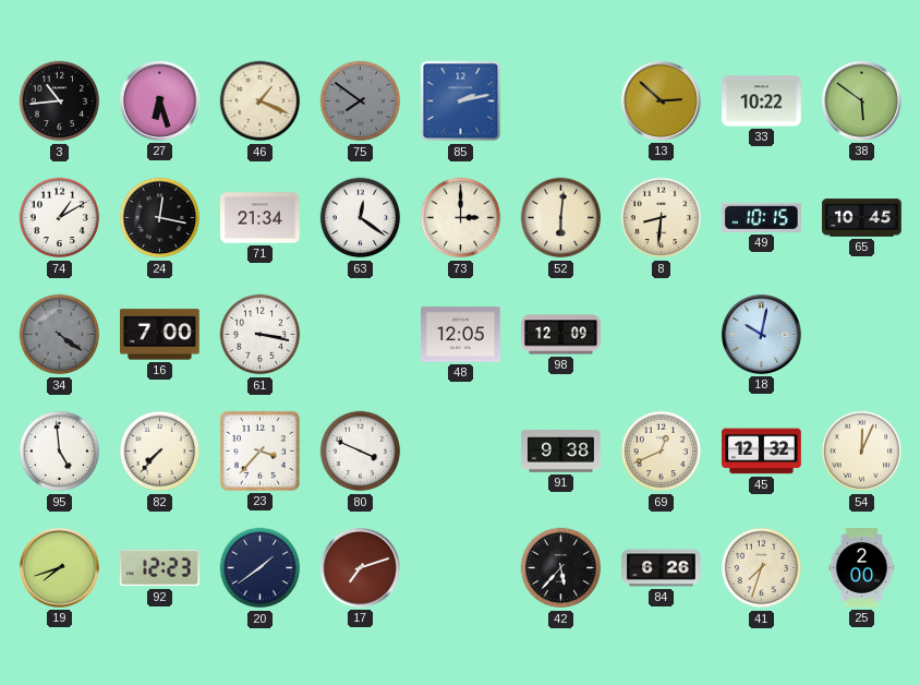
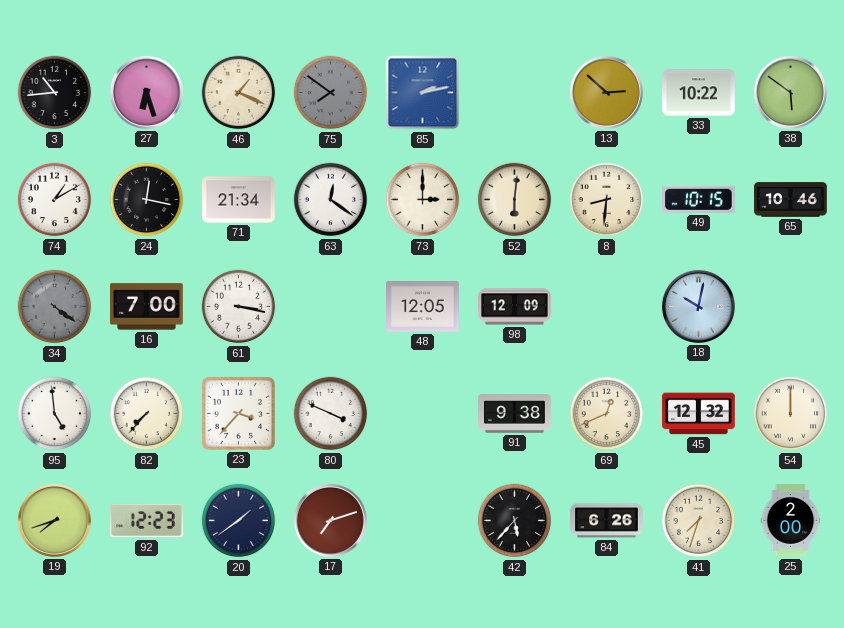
65: 10:45 -> 10:46
54: 12:04 -> 12:00
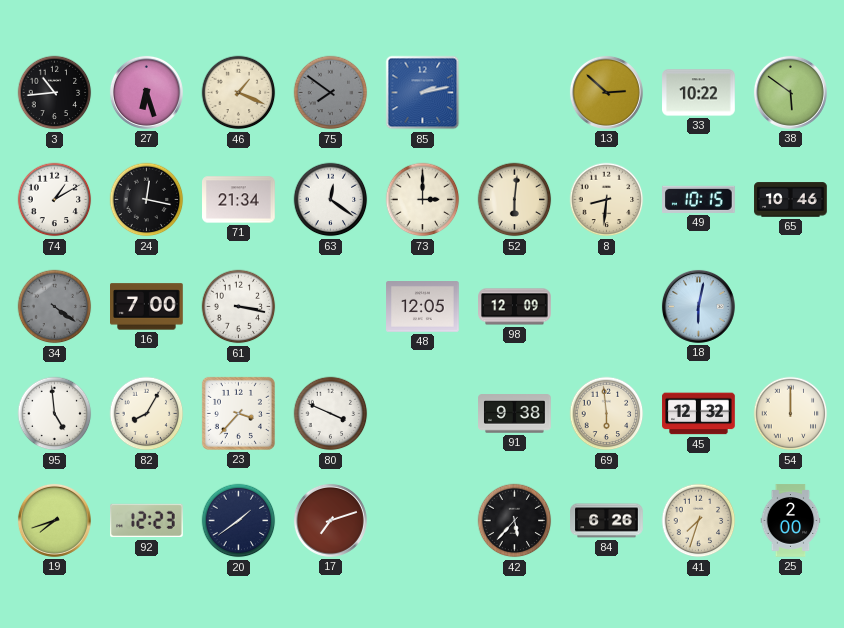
18: 10:02 -> 6:02
82: 7:37 -> 8:05
69: 12:41 -> 5:59
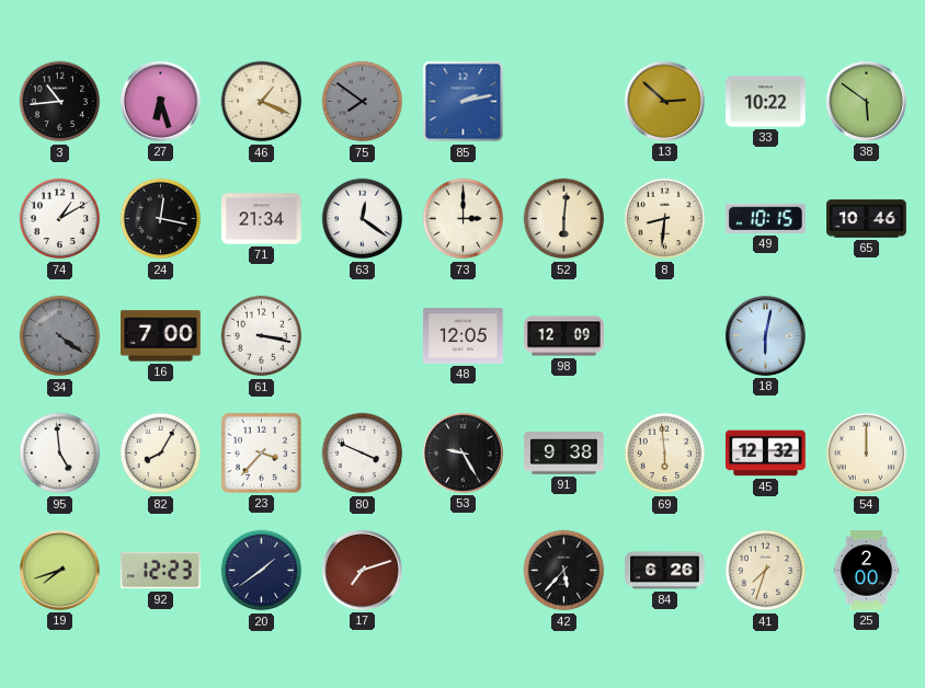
53: none -> 9:25
